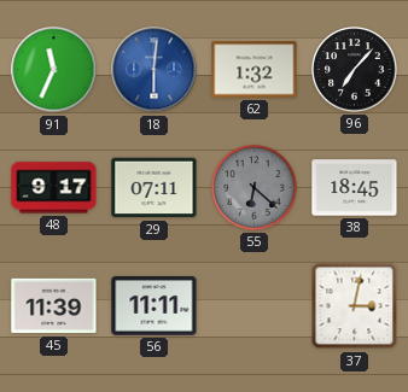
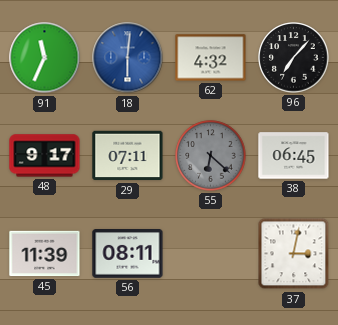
62: 1:32 -> 4:32
38: 18:45 -> 06:45
56: 11:11 -> 08:11
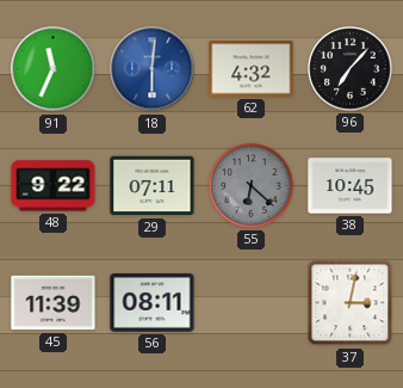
48: 9:17 -> 9:22
38: 06:45 -> 10:45
